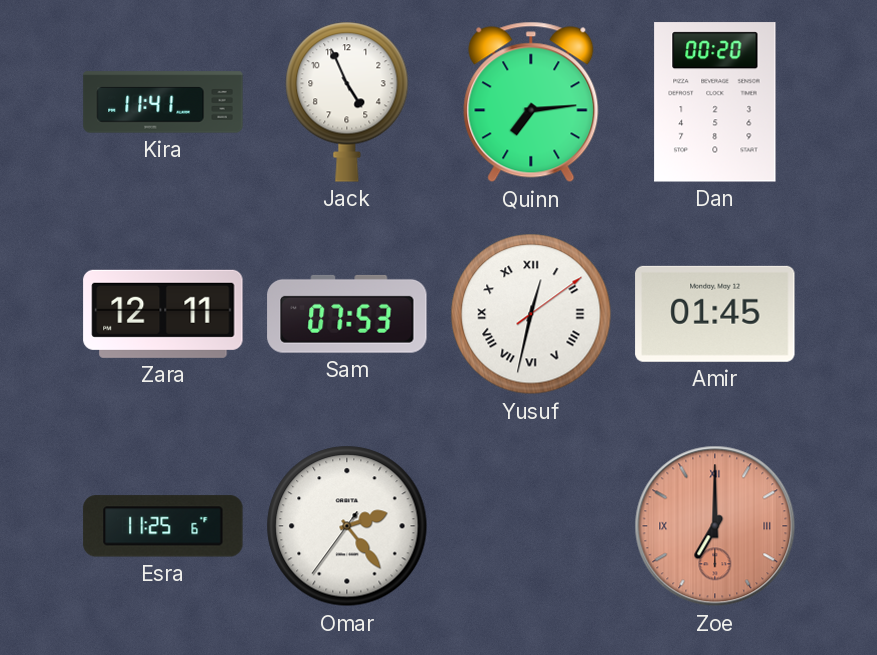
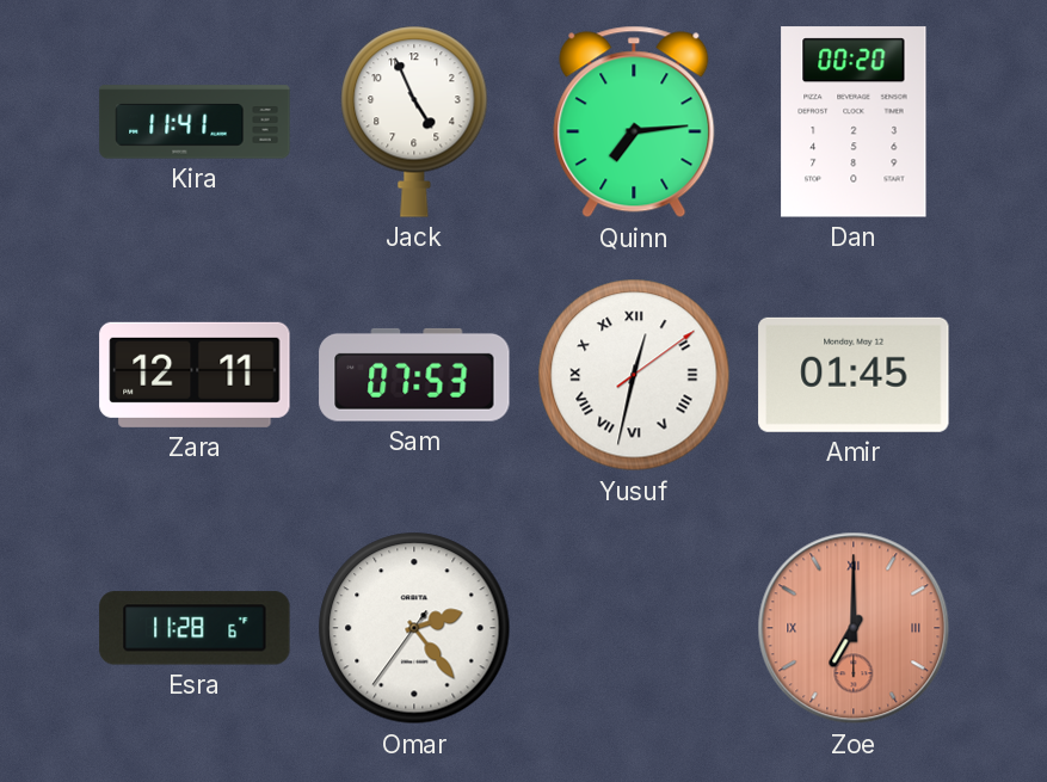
Esra: 11:25 -> 11:28
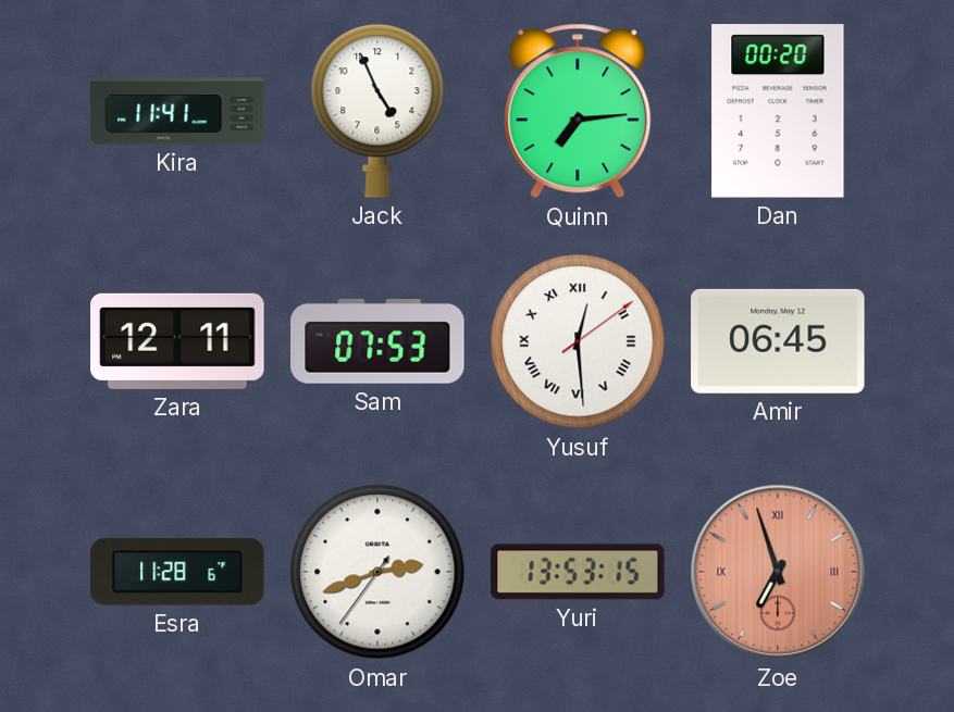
Yusuf: 12:32 -> 12:29
Amir: 01:45 -> 06:45
Omar: 2:23 -> 2:41
Yuri: none -> 13:53
Zoe: 7:00 -> 6:57
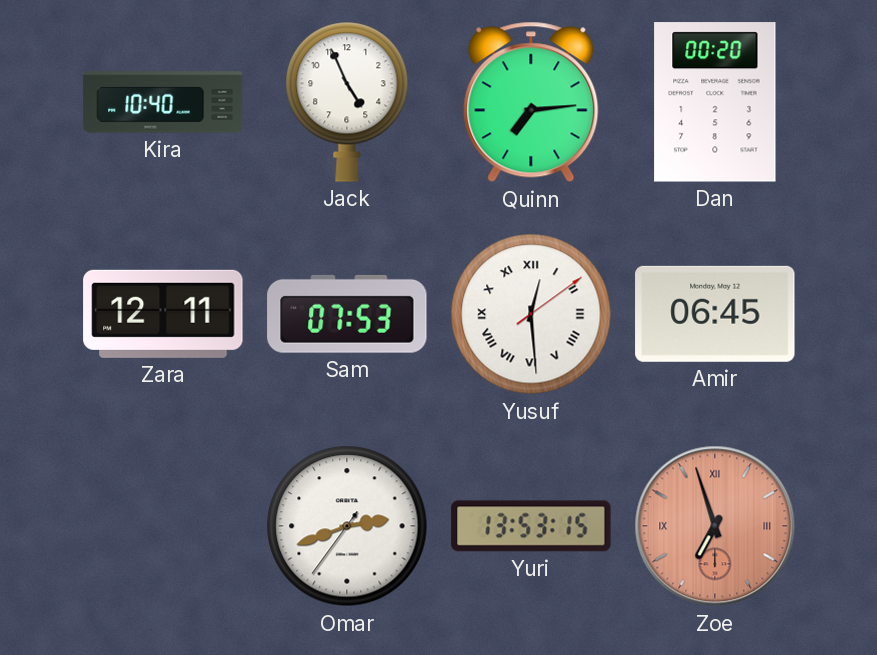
Kira: 11:41 -> 10:40
Esra: 11:28 -> none
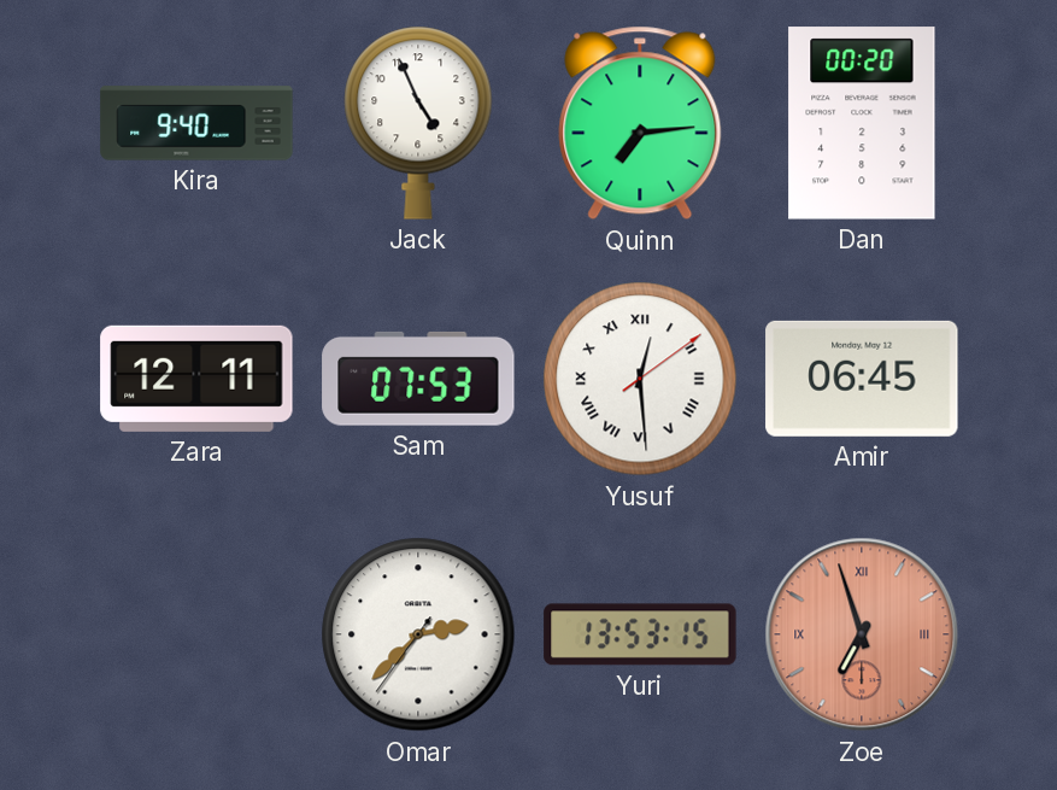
Kira: 10:40 -> 9:40
Omar: 2:41 -> 2:37
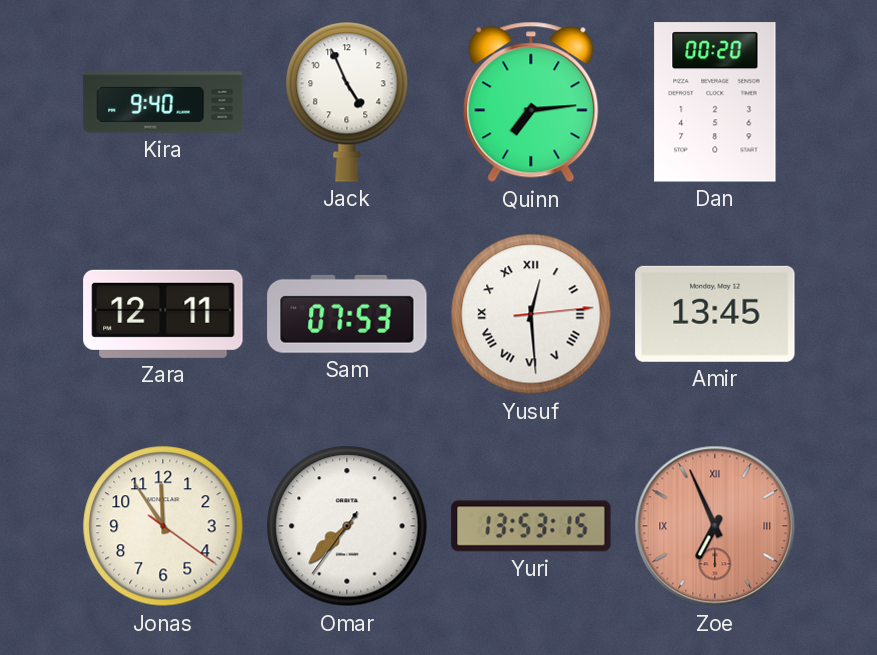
Yusuf: 12:29:09 -> 12:29:14
Amir: 06:45 -> 13:45
Jonas: none -> 11:54
Omar: 2:37 -> 7:37
Zoe: 6:57 -> 6:56
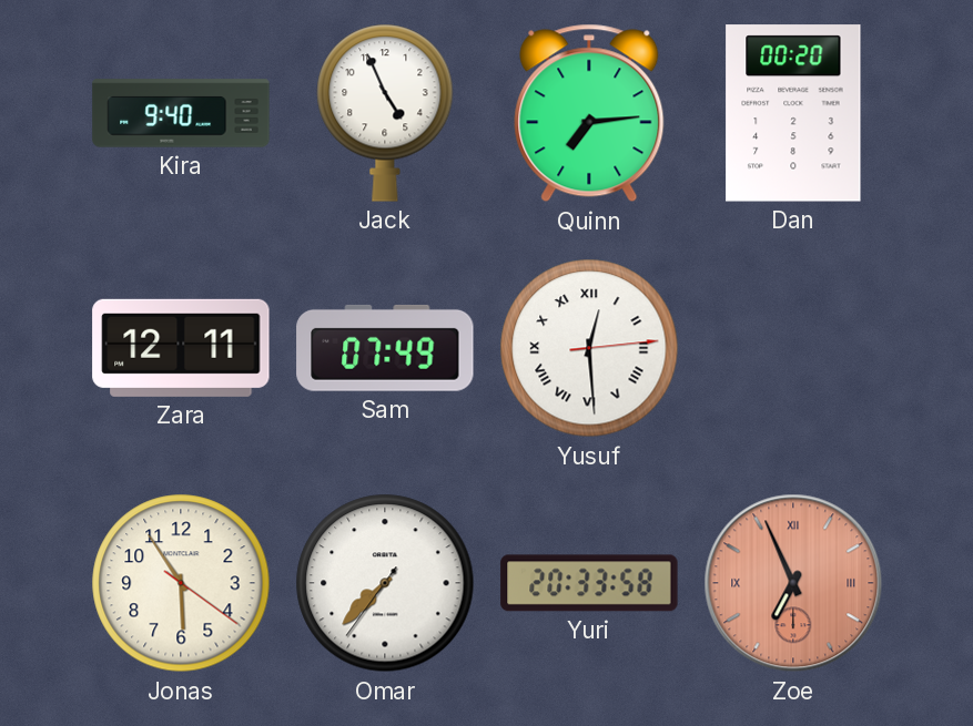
Sam: 07:53 -> 07:49
Amir: 13:45 -> none
Jonas: 11:54 -> 5:54
Yuri: 13:53 -> 20:33
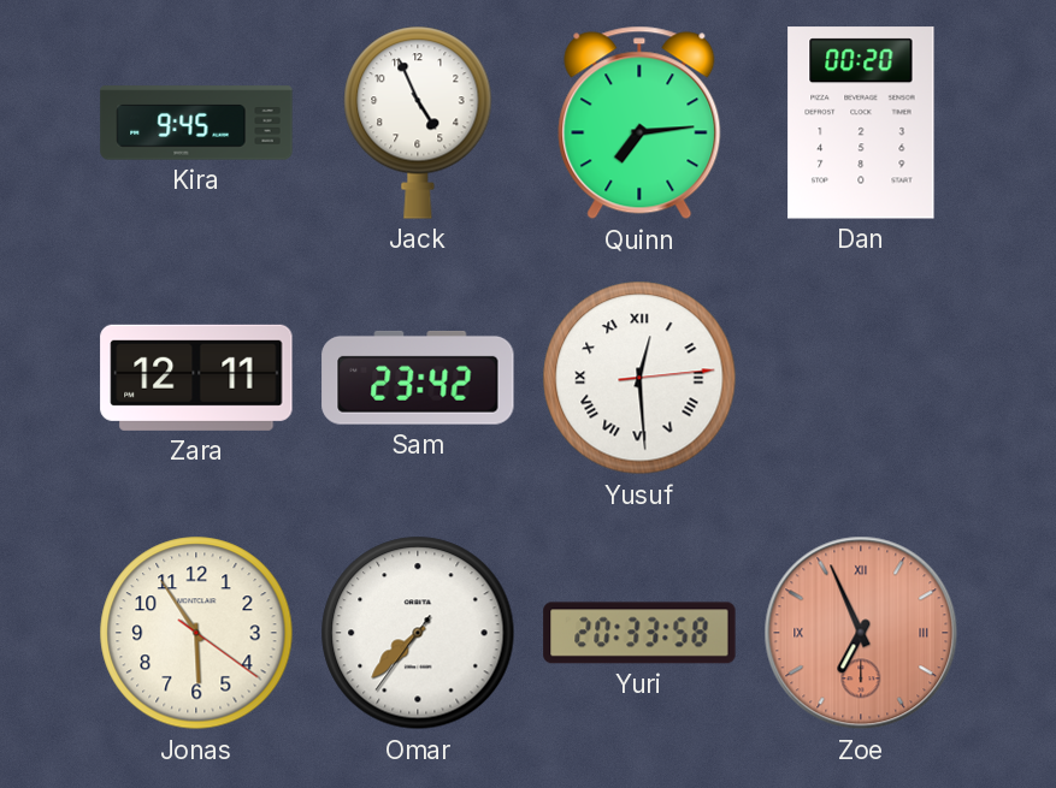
Kira: 9:40 -> 9:45
Sam: 07:49 -> 23:42
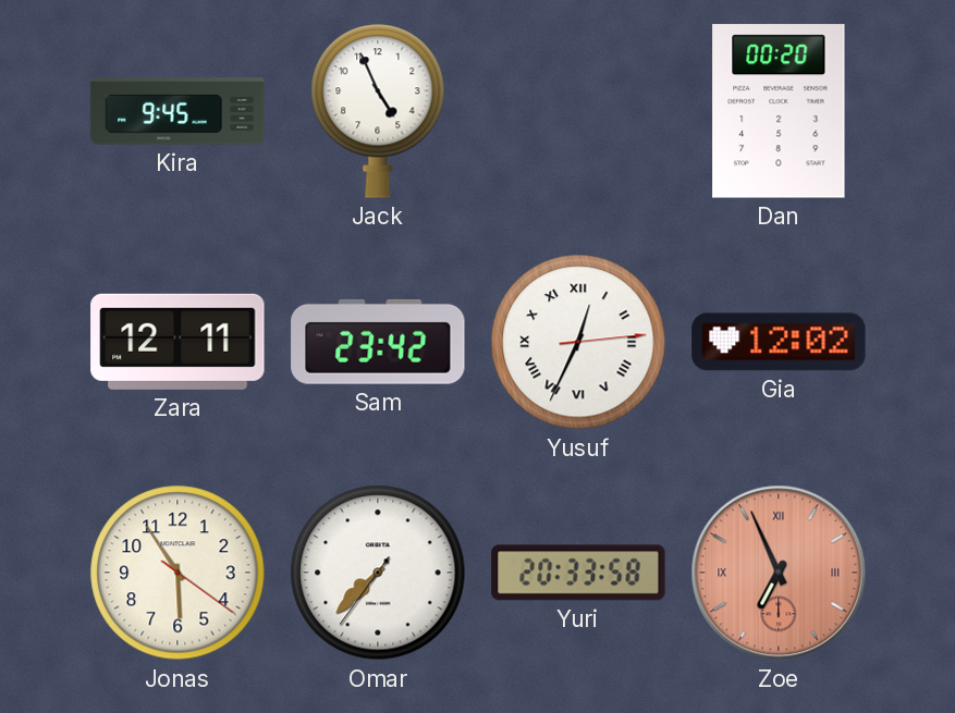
Quinn: 7:14 -> none
Yusuf: 12:29 -> 12:34
Gia: none -> 12:02
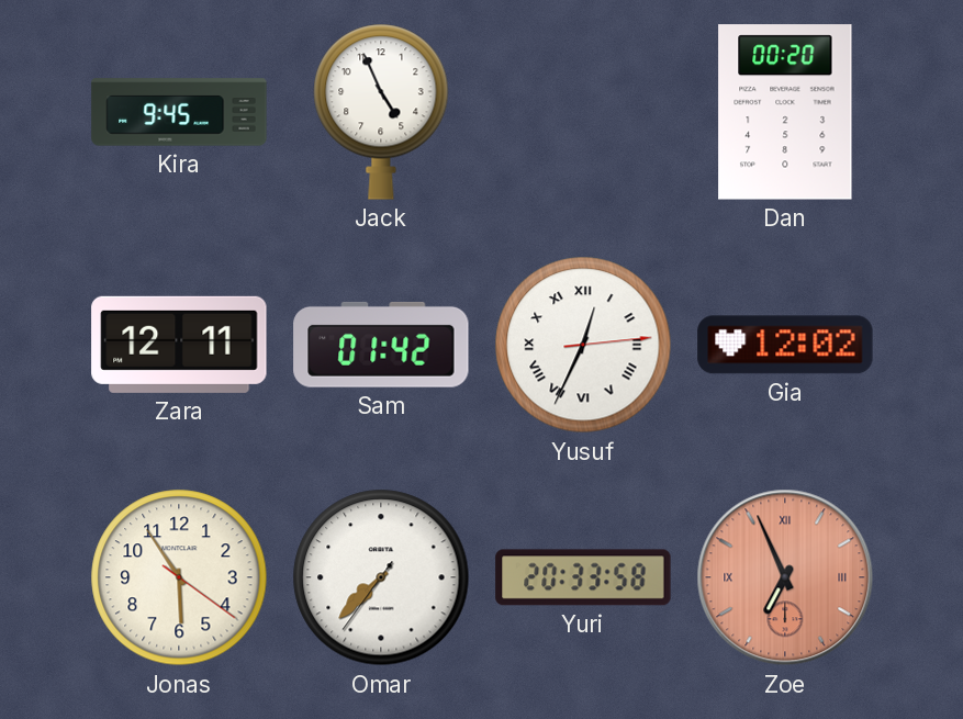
Sam: 23:42 -> 01:42
